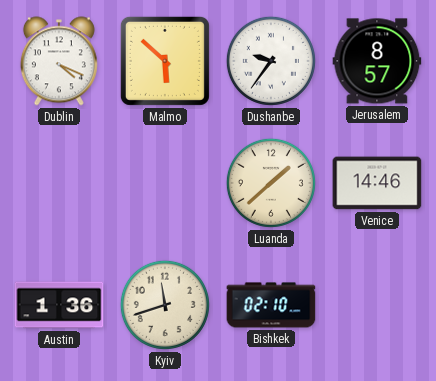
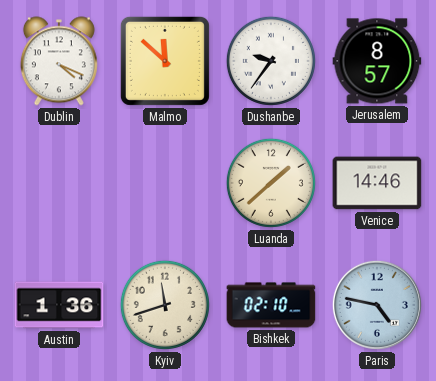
Malmo: 5:52 -> 11:52
Paris: none -> 4:47
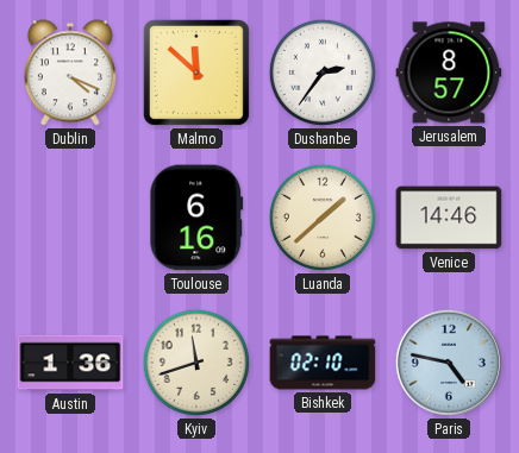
Dushanbe: 9:36 -> 2:36
Toulouse: none -> 6:16
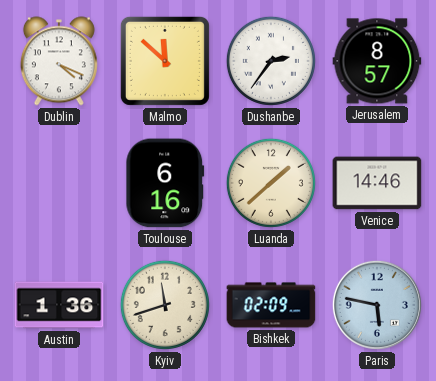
Bishkek: 02:10 -> 02:09
Paris: 4:47 -> 5:47
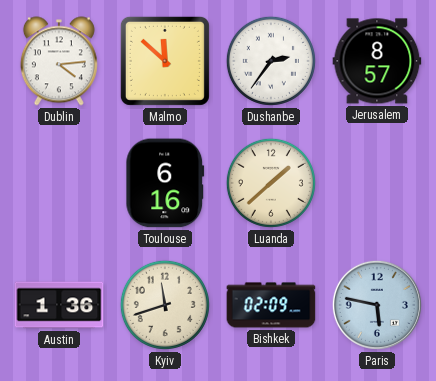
Dublin: 4:19 -> 4:14
Venice: 14:46 -> none
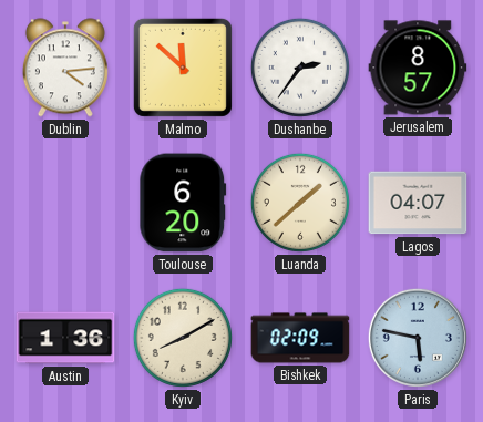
Toulouse: 6:16 -> 6:20
Lagos: none -> 04:07
Kyiv: 11:42 -> 8:10
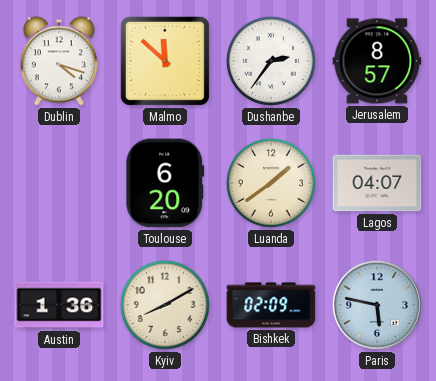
Dublin: 4:14 -> 4:18
Luanda: 1:38 -> 1:39
